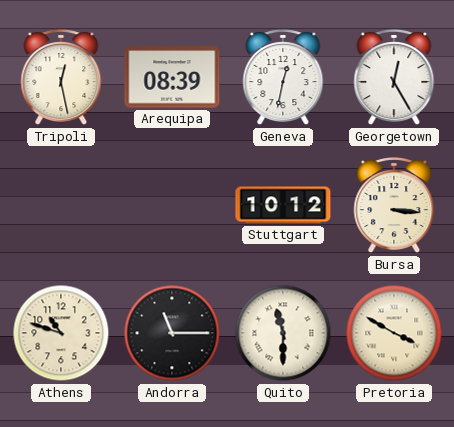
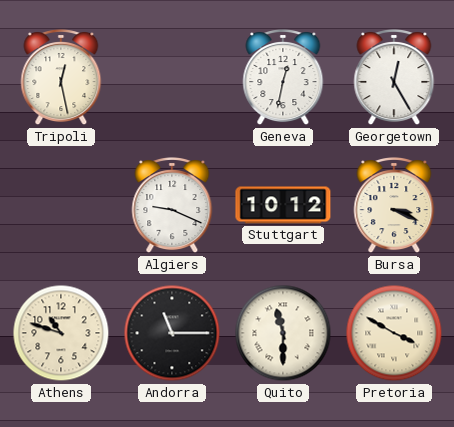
Arequipa: 08:39 -> none
Algiers: none -> 9:19
Bursa: 3:16 -> 3:19
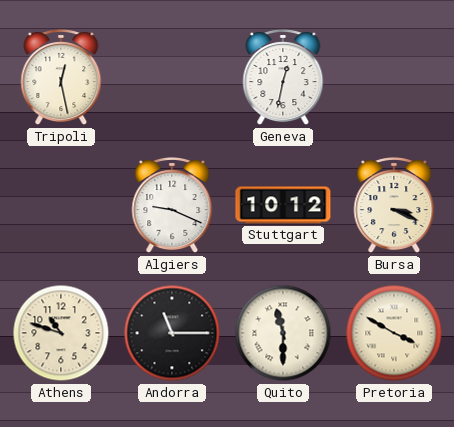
Georgetown: 12:25 -> none
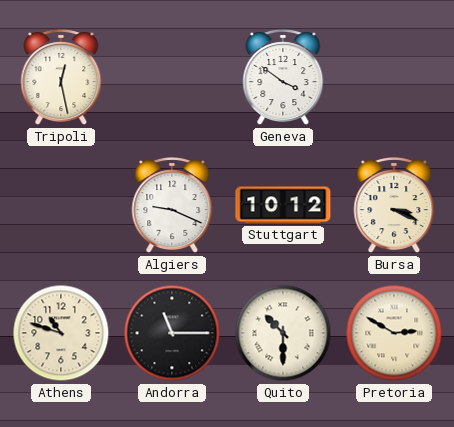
Geneva: 12:32 -> 3:51
Quito: 11:30 -> 10:30
Pretoria: 3:50 -> 2:50
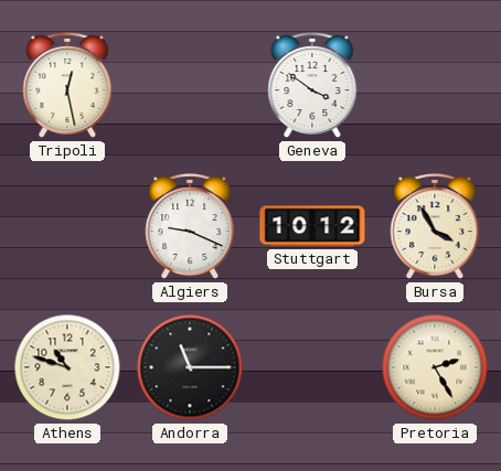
Bursa: 3:19 -> 3:55
Quito: 10:30 -> none
Pretoria: 2:50 -> 2:25
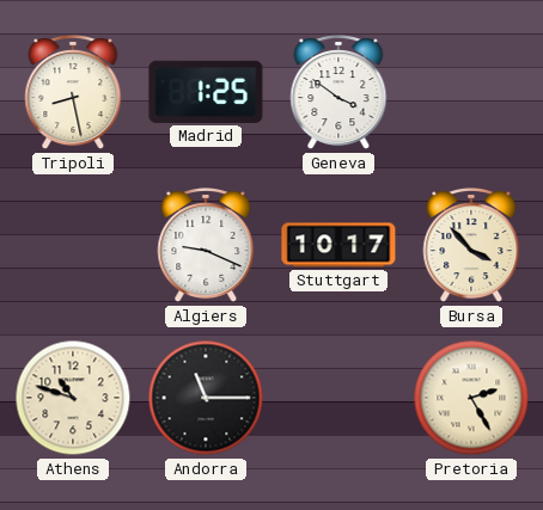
Tripoli: 12:28 -> 8:28
Madrid: none -> 1:25
Stuttgart: 10:12 -> 10:17
Bursa: 3:55 -> 3:53
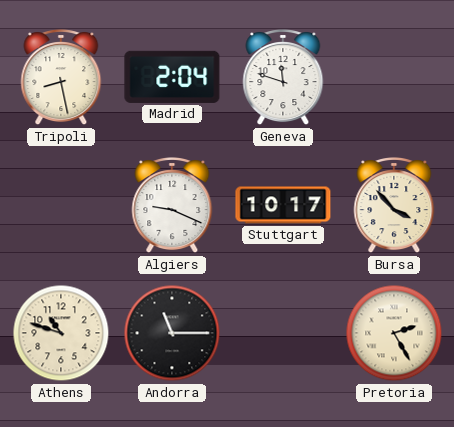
Madrid: 1:25 -> 2:04
Geneva: 3:51 -> 11:48
